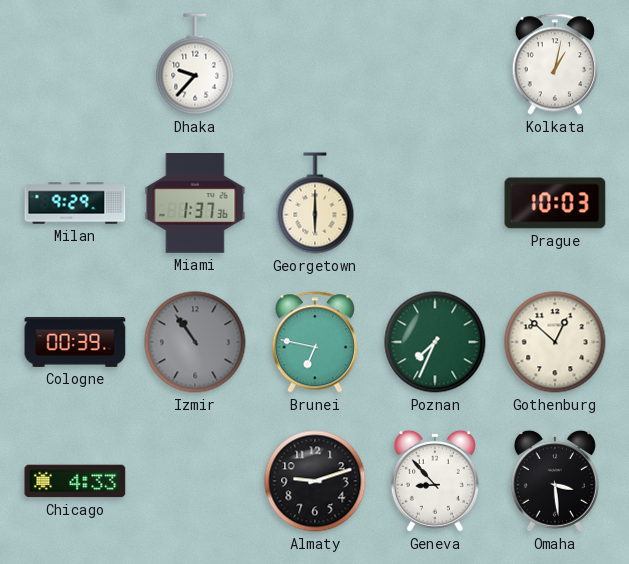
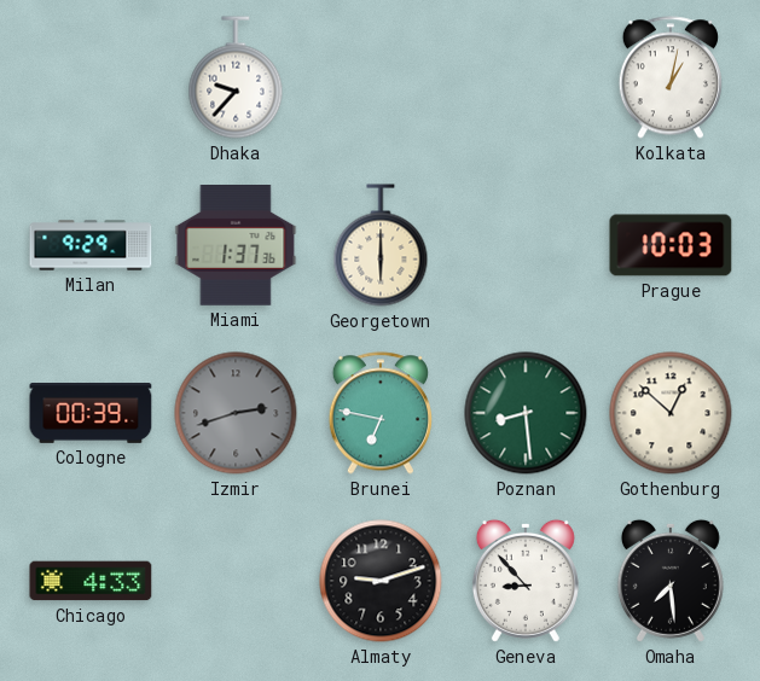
Izmir: 10:54 -> 2:42
Poznan: 7:34 -> 8:29
Omaha: 3:29 -> 7:29
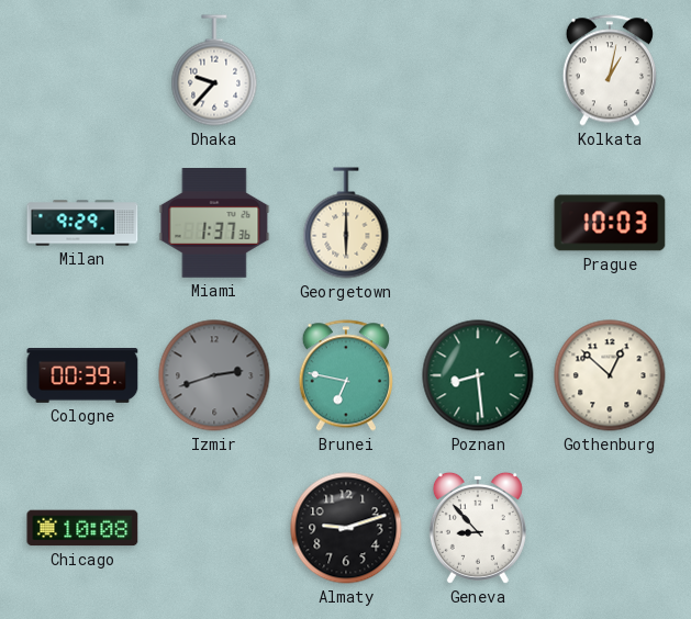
Chicago: 4:33 -> 10:08
Omaha: 7:29 -> none
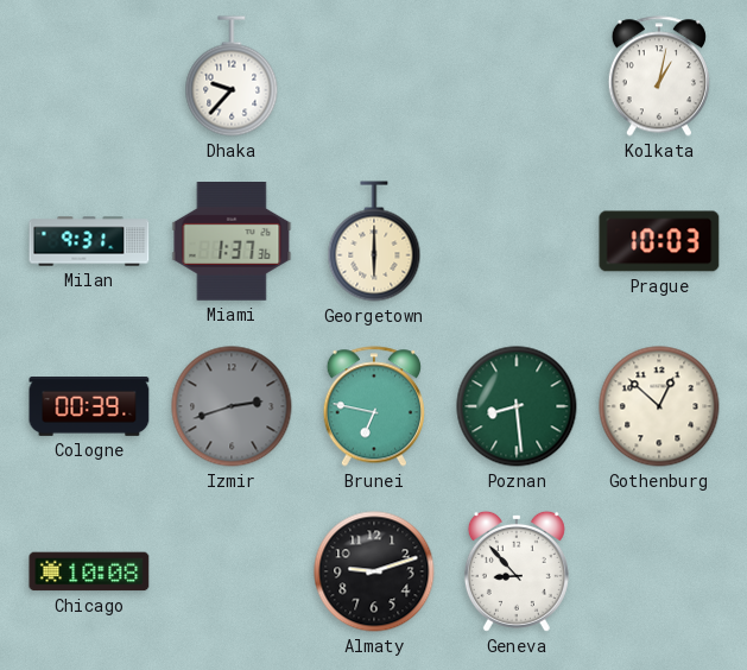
Milan: 9:29 -> 9:31
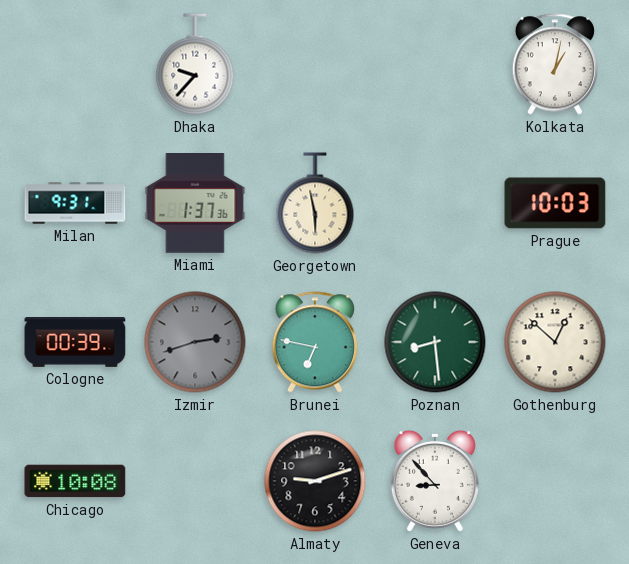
Georgetown: 6:00 -> 5:58
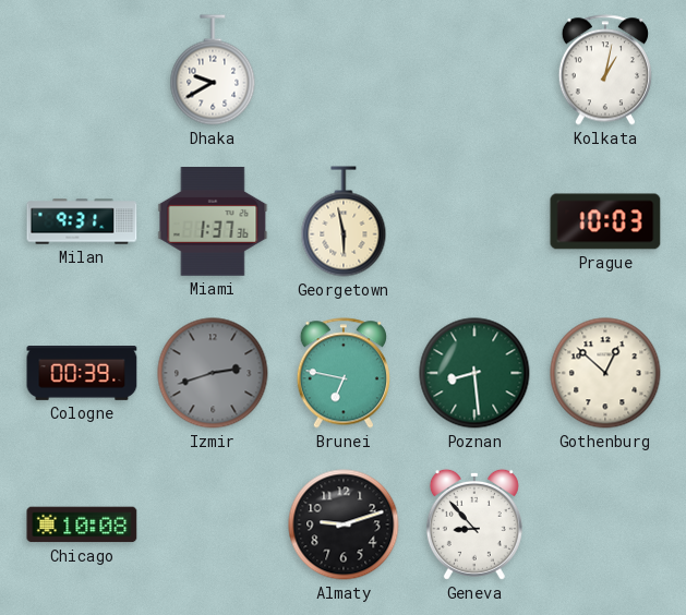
Dhaka: 9:37 -> 9:40
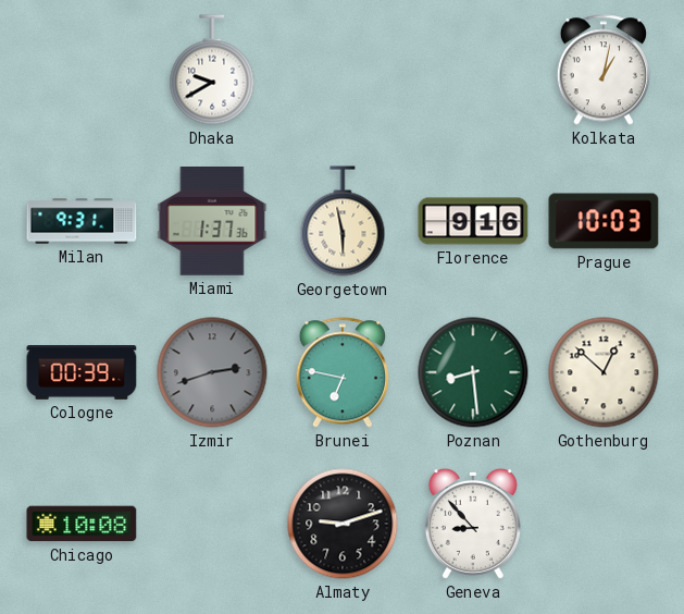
Florence: none -> 9:16
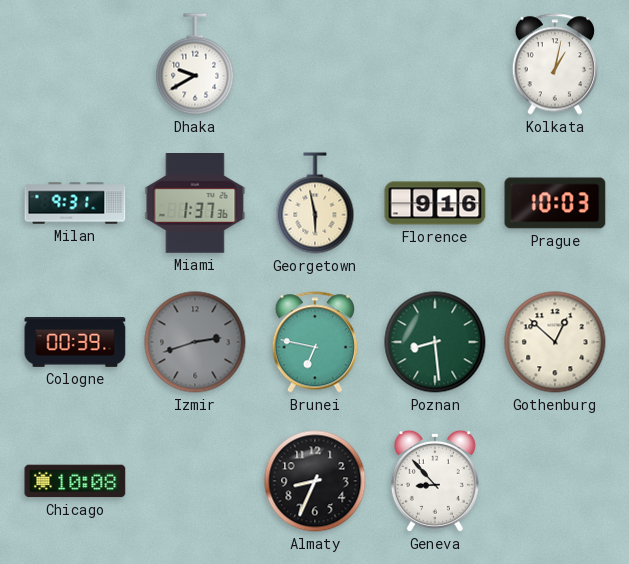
Almaty: 9:12 -> 8:34
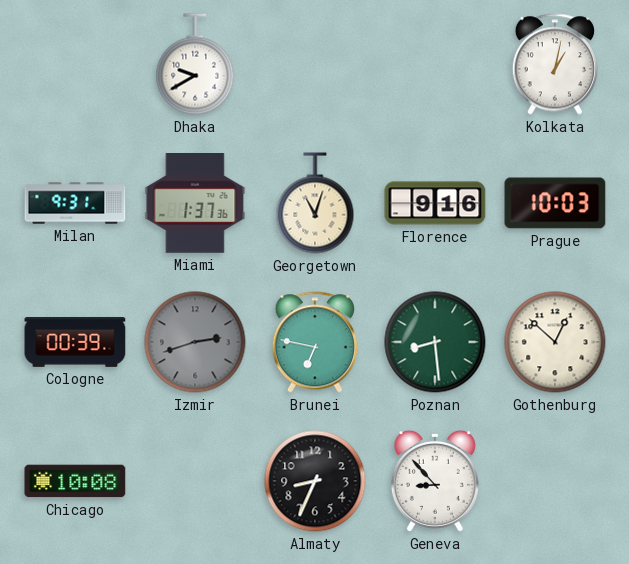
Georgetown: 5:58 -> 11:03
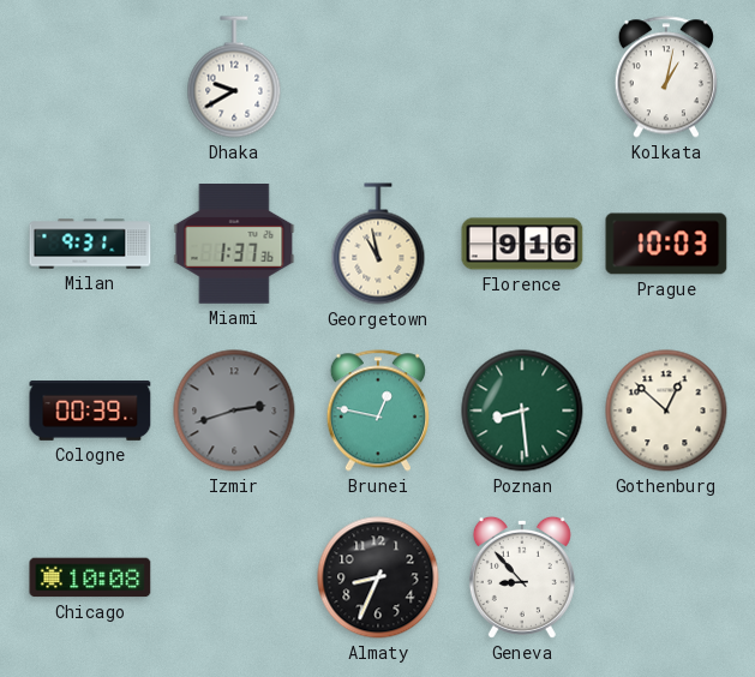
Georgetown: 11:03 -> 10:58
Brunei: 6:47 -> 12:47
